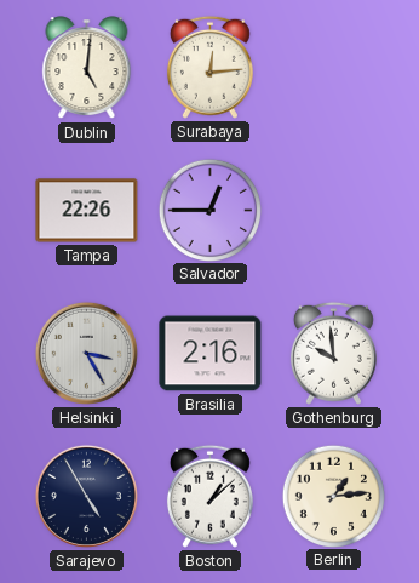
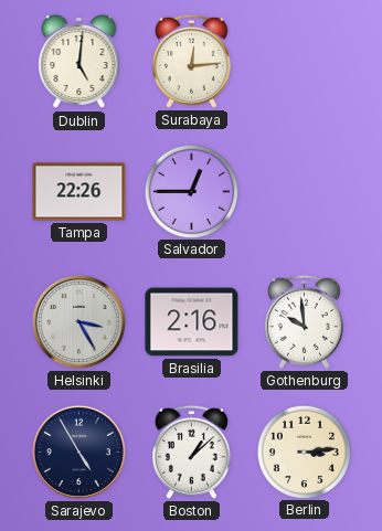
Berlin: 1:14 -> 3:14
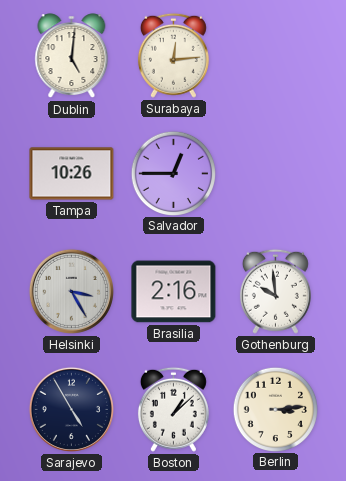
Tampa: 22:26 -> 10:26
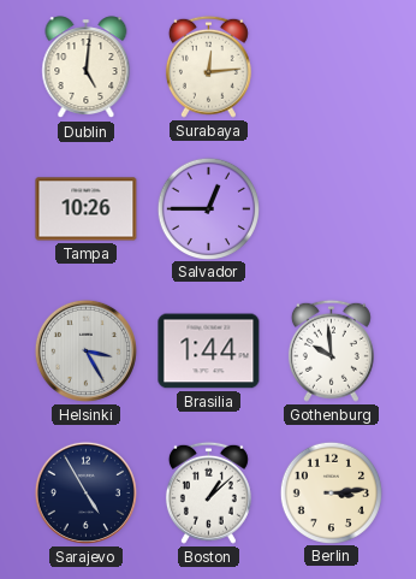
Brasilia: 2:16 -> 1:44
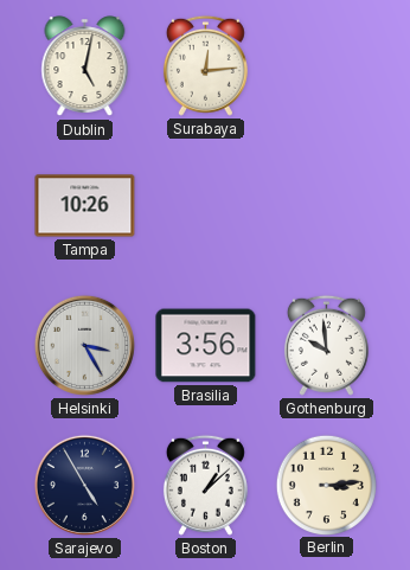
Dublin: 5:01 -> 5:02
Salvador: 12:45 -> none
Brasilia: 1:44 -> 3:56
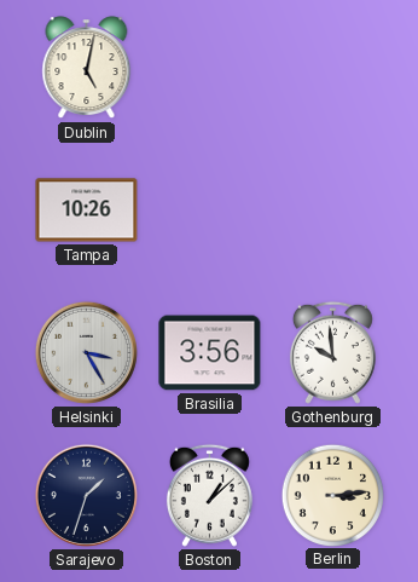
Surabaya: 12:14 -> none
Sarajevo: 4:55 -> 1:33
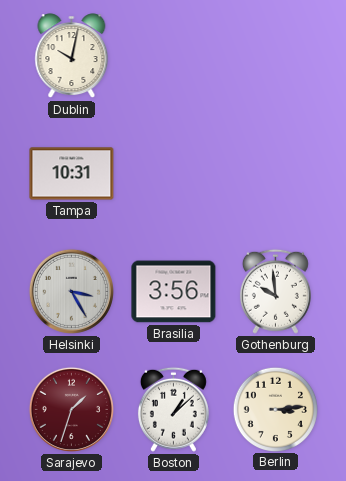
Dublin: 5:02 -> 10:02
Tampa: 10:26 -> 10:31
Sarajevo dial: navy -> burgundy
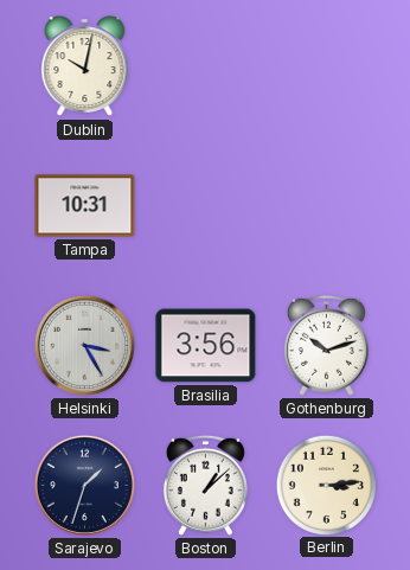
Gothenburg: 9:59 -> 10:12
Sarajevo dial: burgundy -> navy
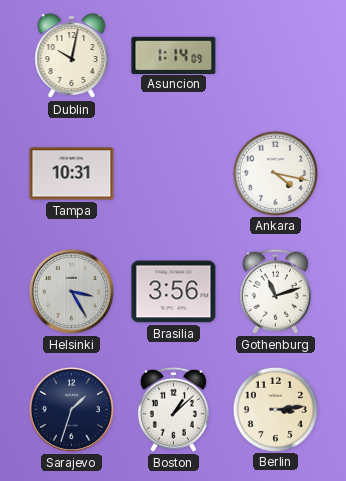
Asuncion: none -> 1:14
Ankara: none -> 4:17
Gothenburg: 10:12 -> 11:12
